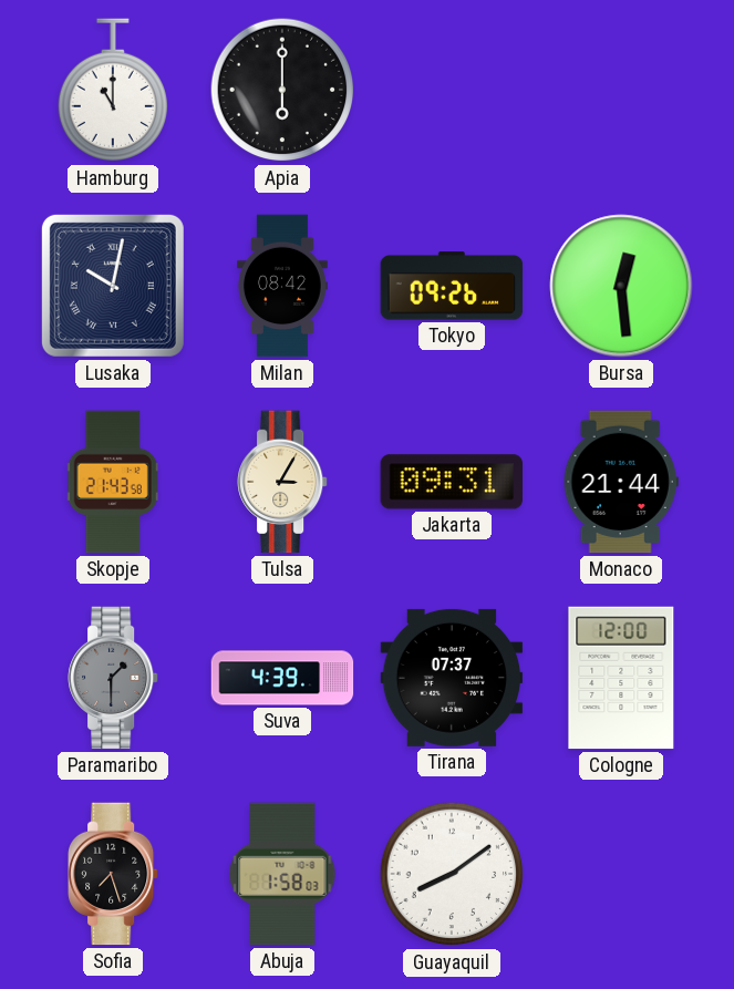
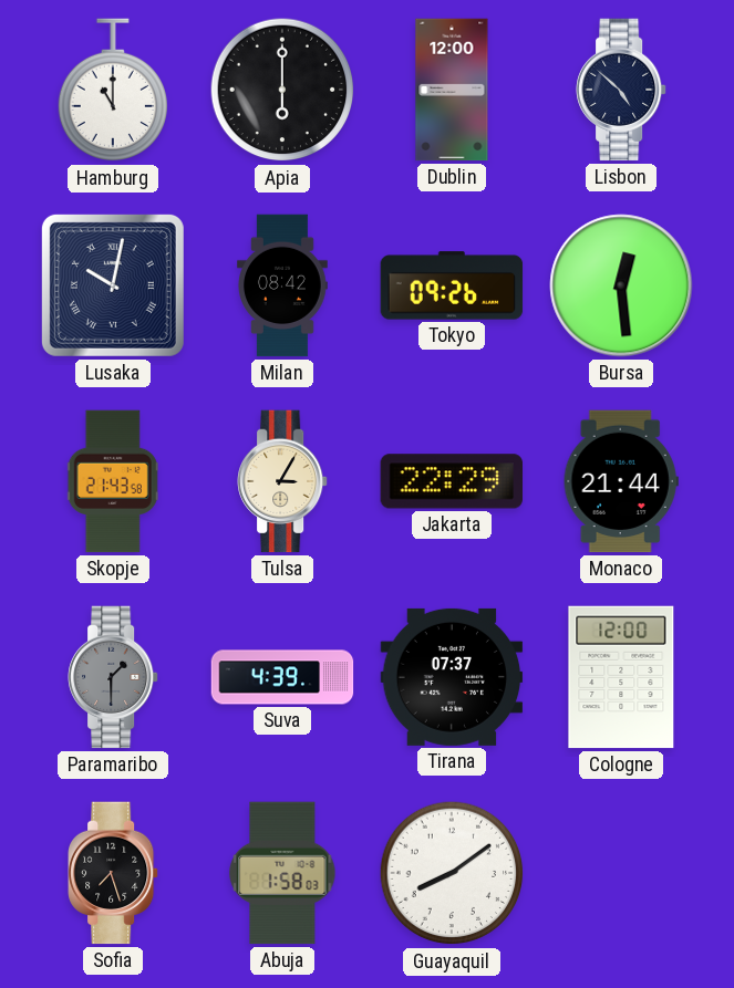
Dublin: none -> 12:00
Lisbon: none -> 4:52
Jakarta: 09:31 -> 22:29
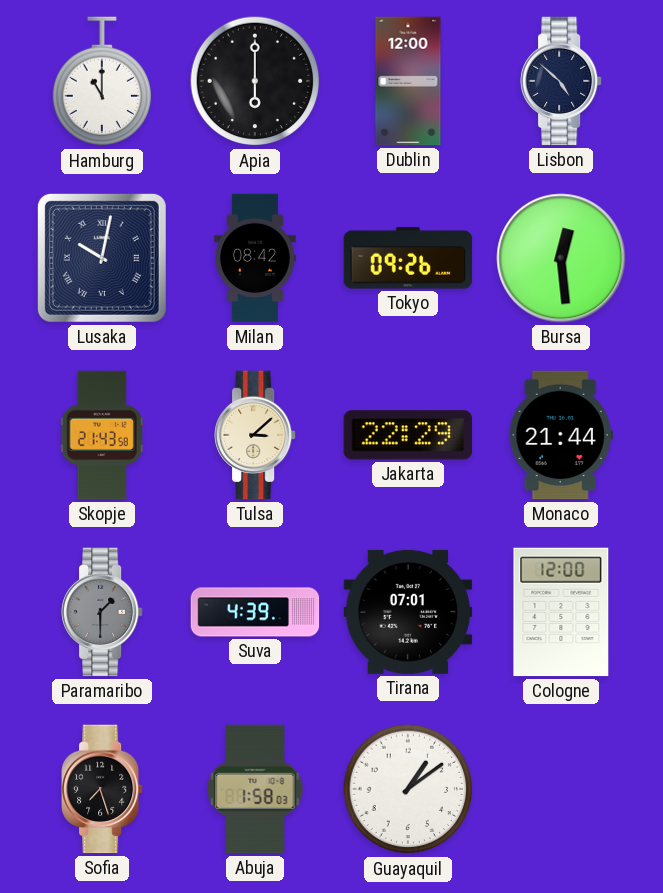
Tulsa: 3:05 -> 3:08
Tirana: 07:37 -> 07:01
Guayaquil: 8:09 -> 1:09
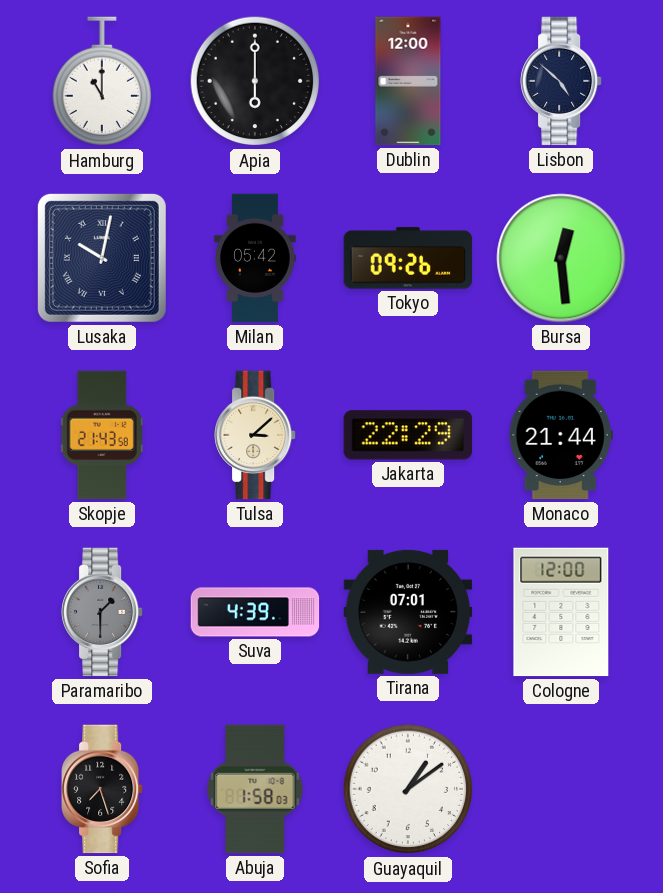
Milan: 08:42 -> 05:42
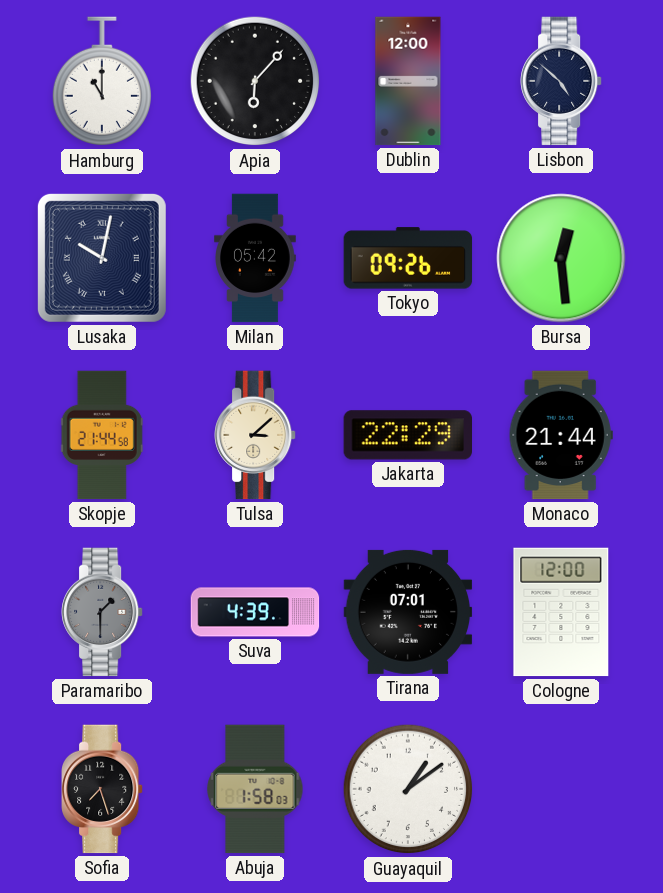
Apia: 6:00 -> 6:07
Skopje: 21:43 -> 21:44
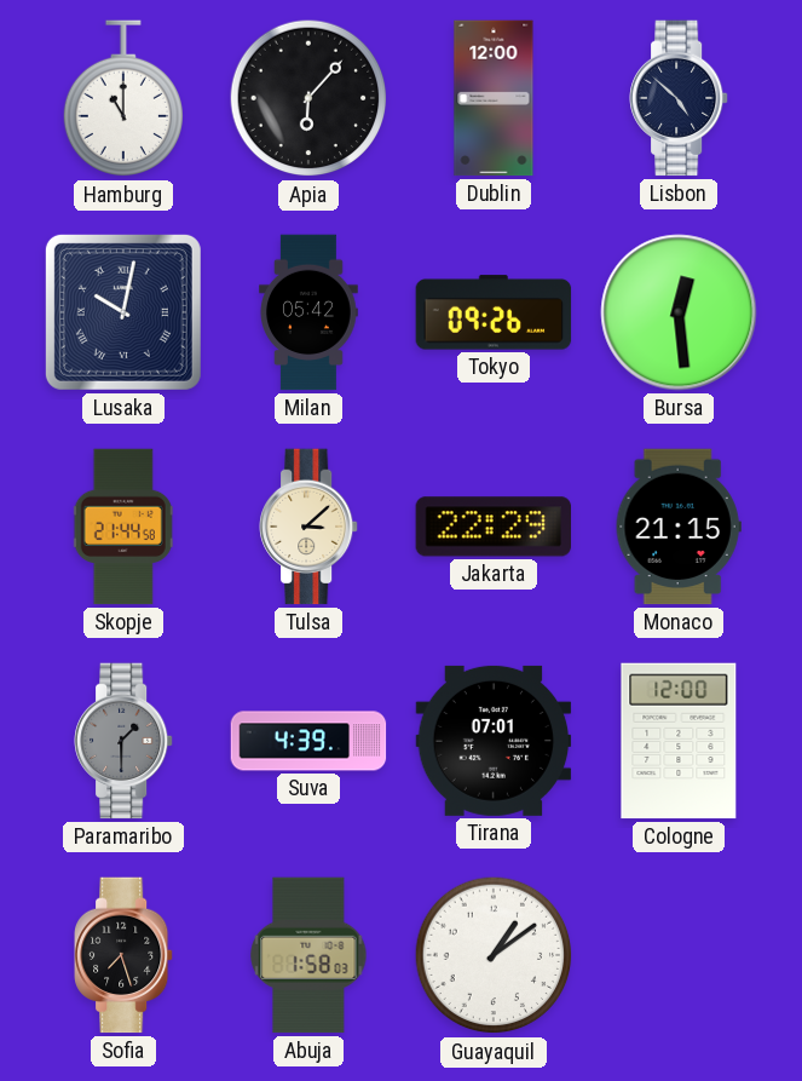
Monaco: 21:44 -> 21:15
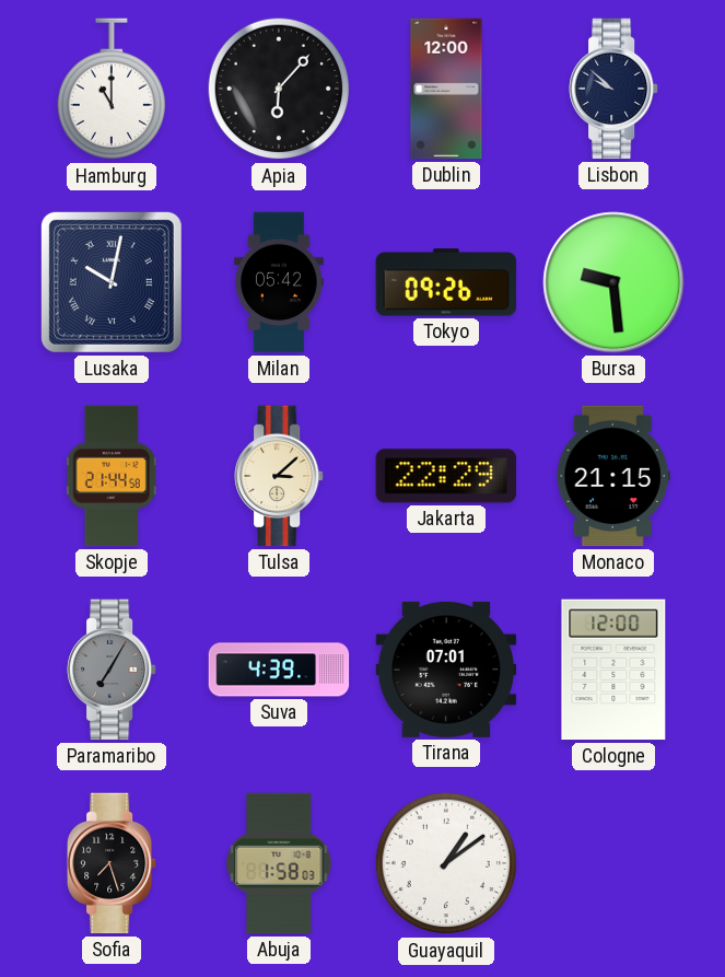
Lisbon: 4:52 -> 9:52
Bursa: 12:29 -> 9:29
Paramaribo: 1:30 -> 7:05
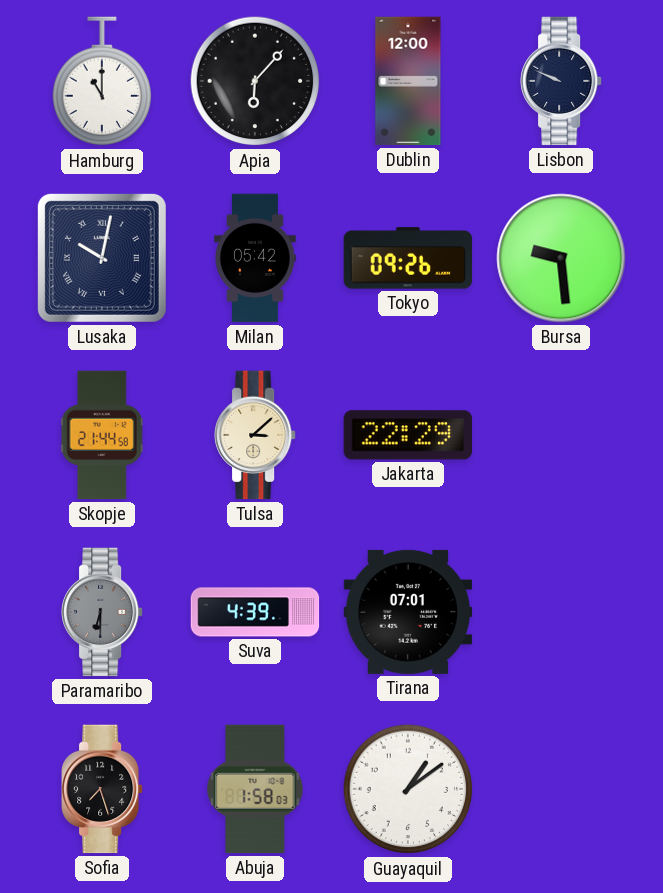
Lisbon: 9:52 -> 9:49
Monaco: 21:15 -> none
Paramaribo: 7:05 -> 6:30
Cologne: 12:00 -> none
